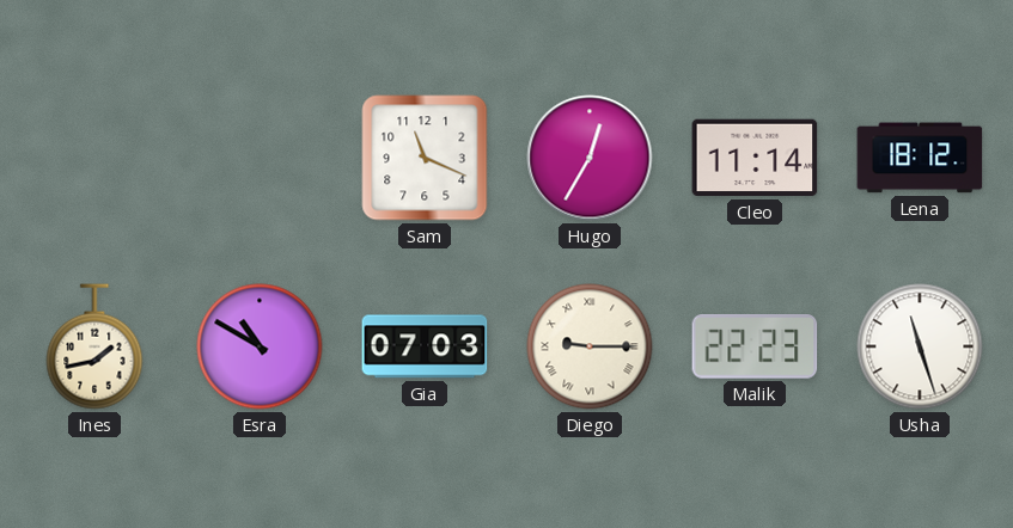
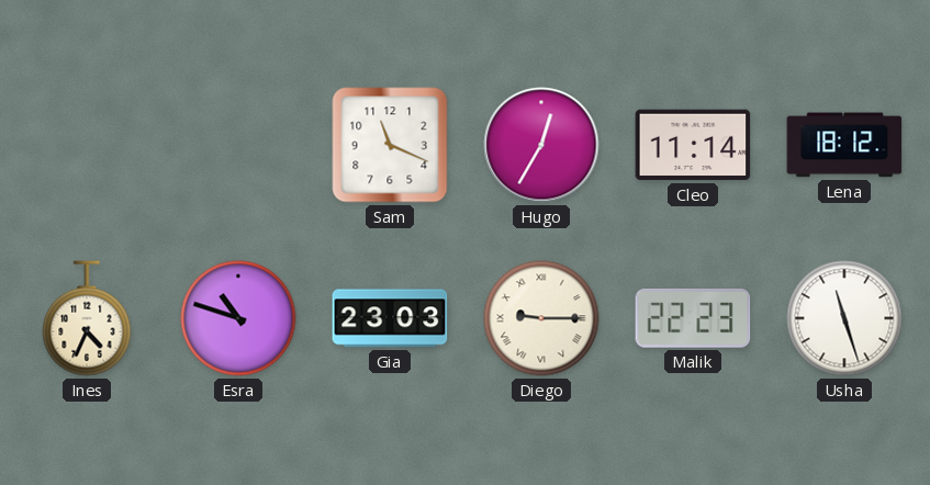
Ines: 1:43 -> 4:34
Esra: 10:50 -> 10:48
Gia: 07:03 -> 23:03
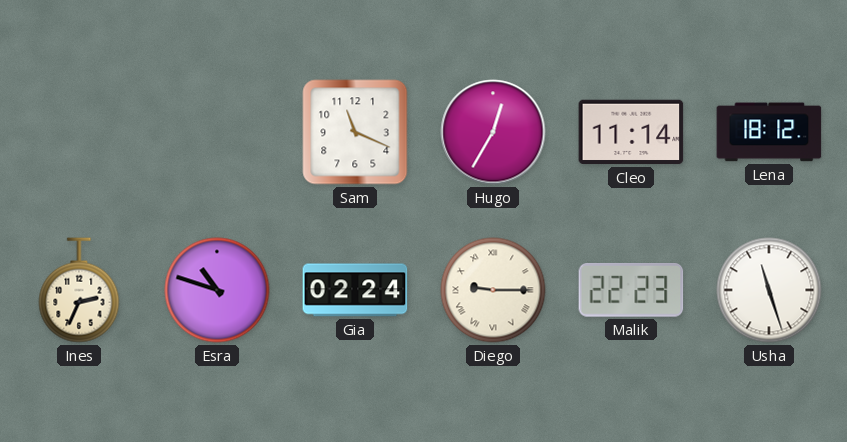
Ines: 4:34 -> 2:34
Gia: 23:03 -> 02:24
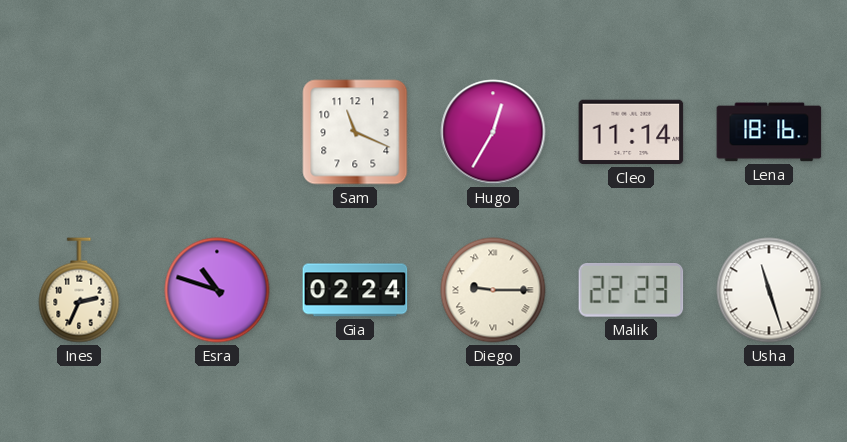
Lena: 18:12 -> 18:16
